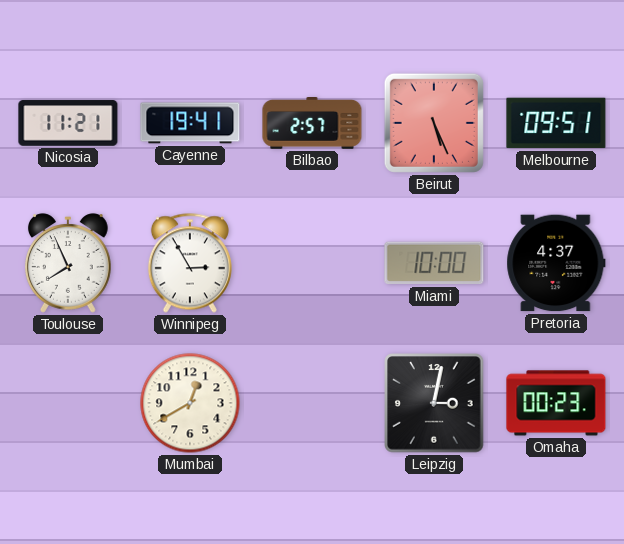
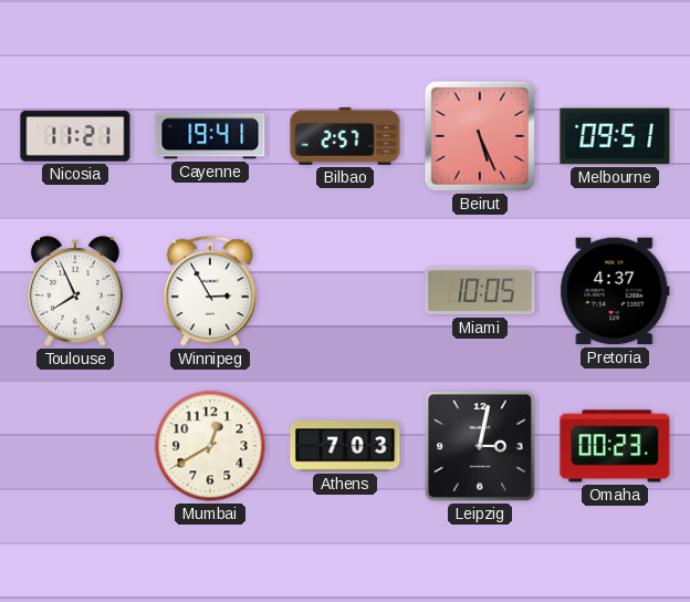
Miami: 10:00 -> 10:05
Athens: none -> 7:03
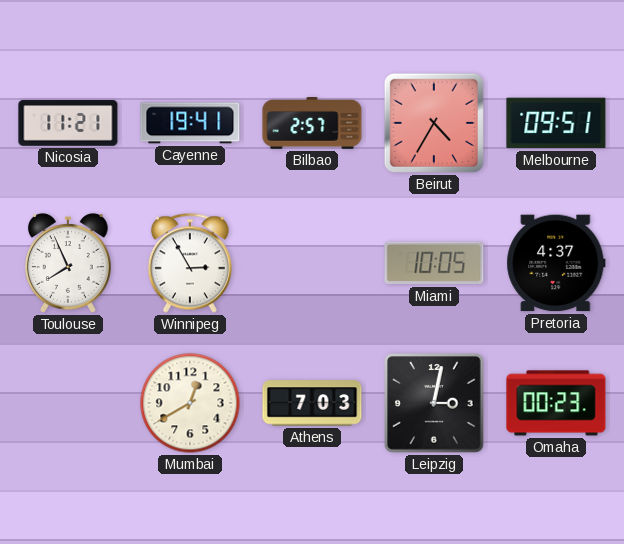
Beirut: 5:26 -> 4:35
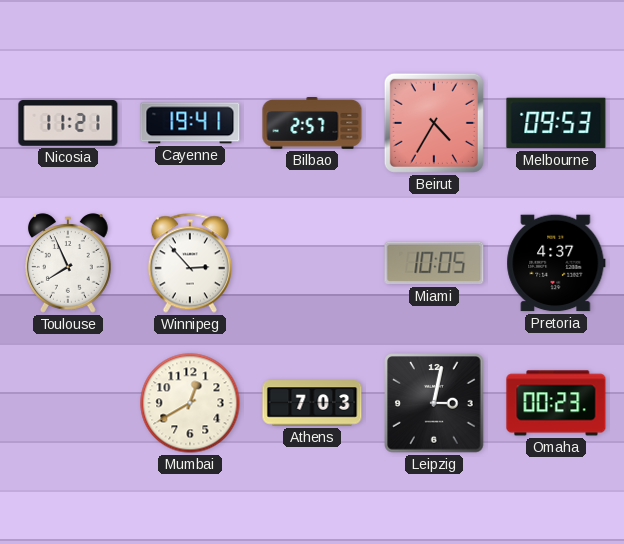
Melbourne: 09:51 -> 09:53
Winnipeg: 2:55 -> 2:53
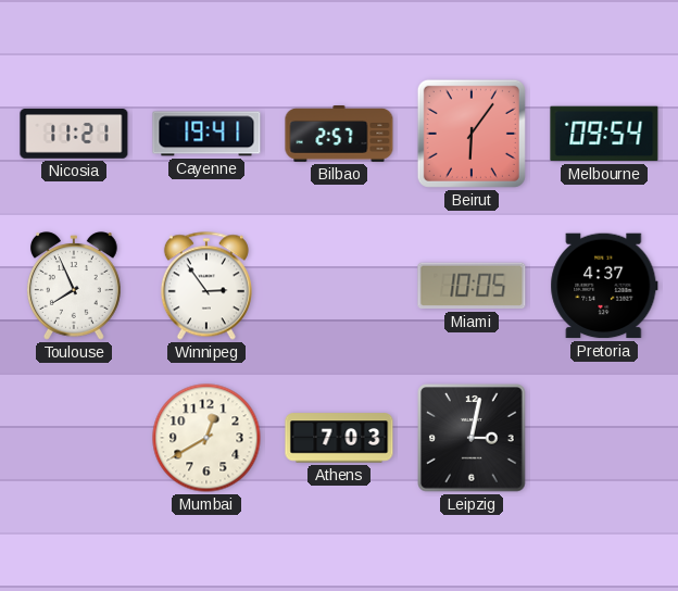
Beirut: 4:35 -> 6:06
Melbourne: 09:53 -> 09:54
Winnipeg: 2:53 -> 2:54
Omaha: 00:23 -> none
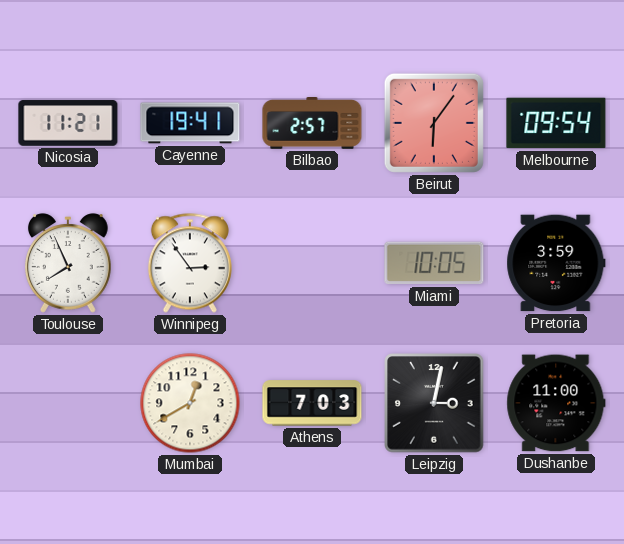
Pretoria: 4:37 -> 3:59
Dushanbe: none -> 11:00
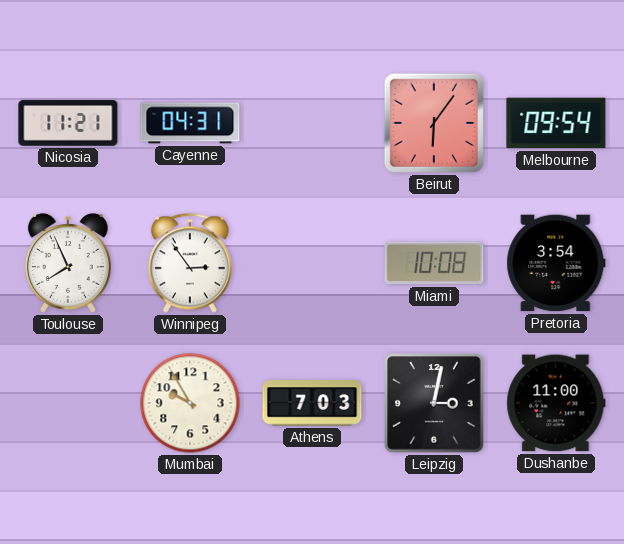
Cayenne: 19:41 -> 04:31
Bilbao: 2:57 -> none
Miami: 10:05 -> 10:08
Pretoria: 3:59 -> 3:54
Mumbai: 12:40 -> 9:55
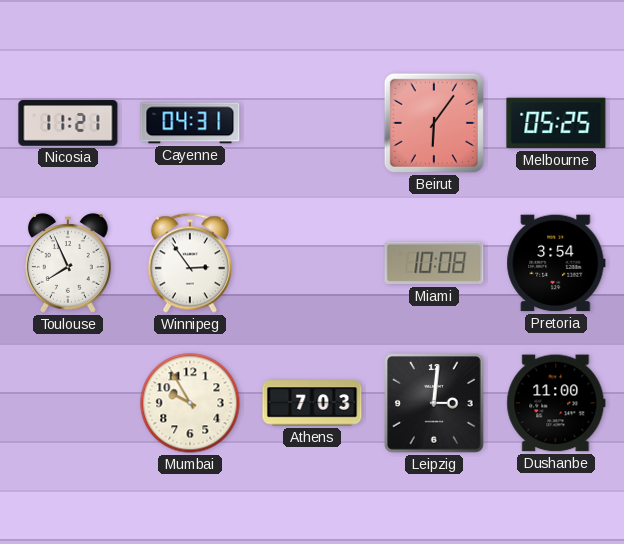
Melbourne: 09:54 -> 05:25
Leipzig: 3:02 -> 3:01
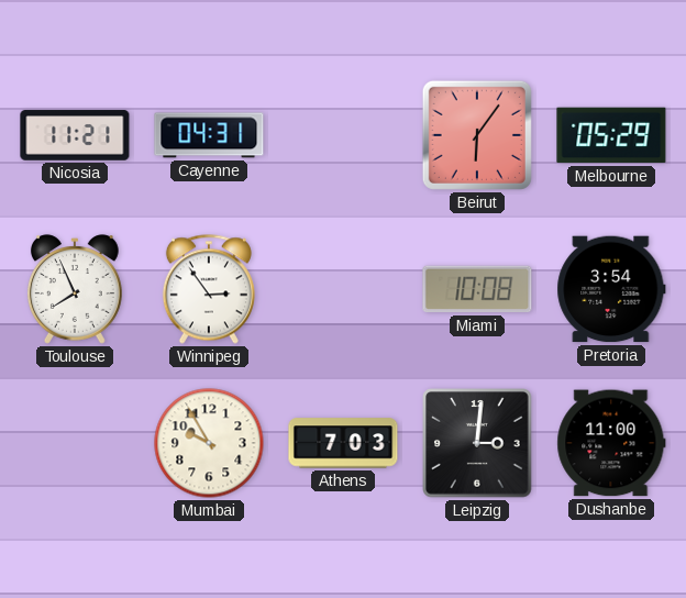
Melbourne: 05:25 -> 05:29
